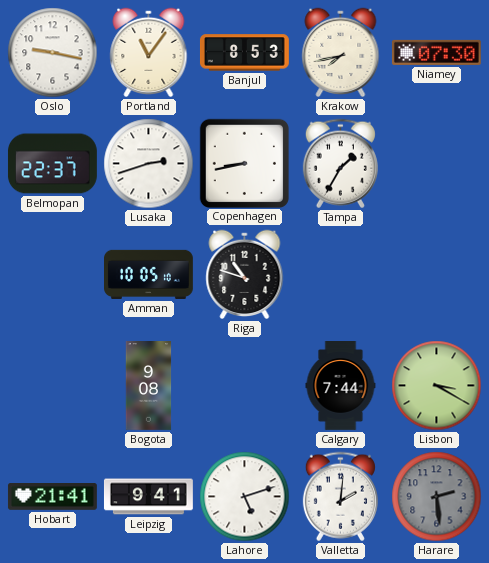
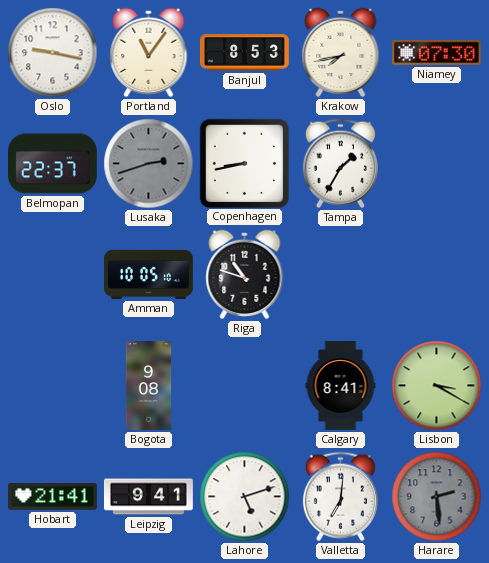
Lusaka dial: white -> grey
Calgary: 7:44 -> 8:41
Valletta: 2:01 -> 7:01
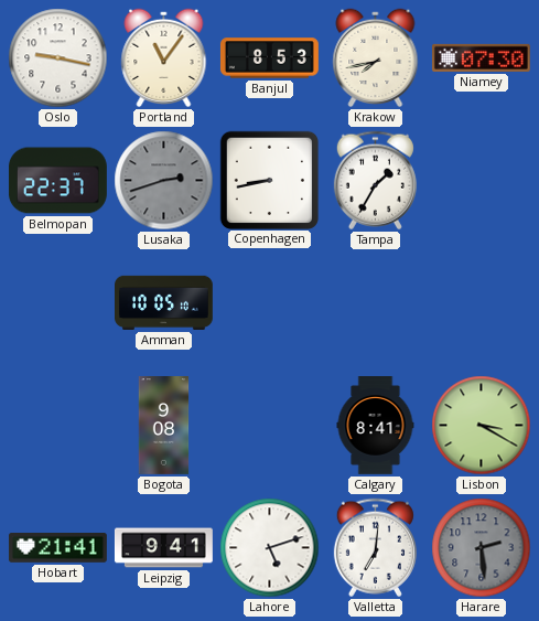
Riga: 10:48 -> none
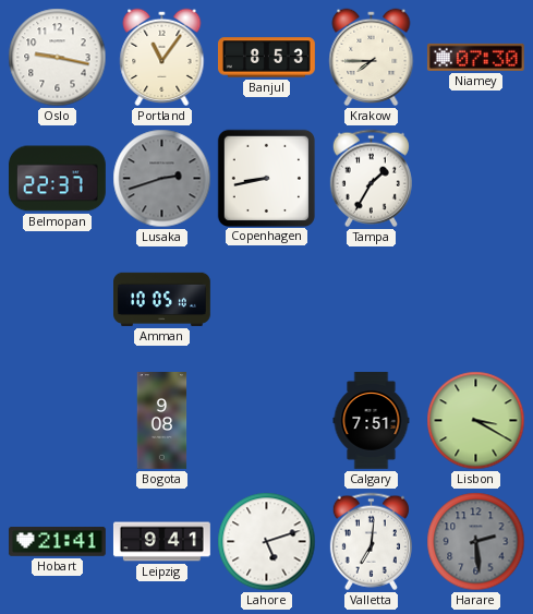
Krakow: 7:43 -> 7:45
Calgary: 8:41 -> 7:51
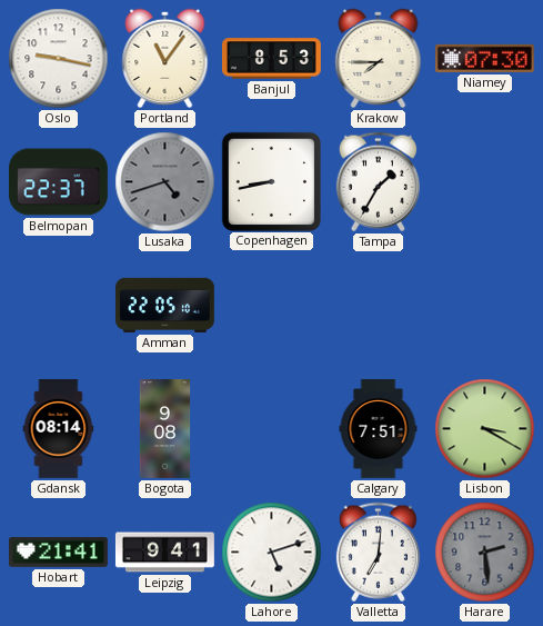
Lusaka: 2:42 -> 4:42
Amman: 10:05 -> 22:05
Gdansk: none -> 08:14
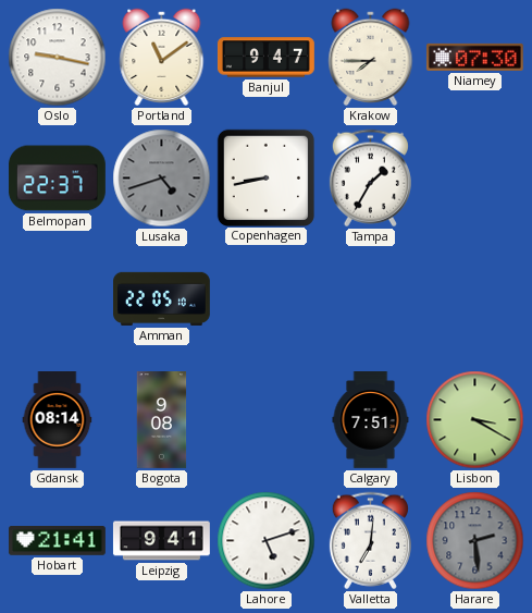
Portland: 11:06 -> 11:09
Banjul: 8:53 -> 9:47
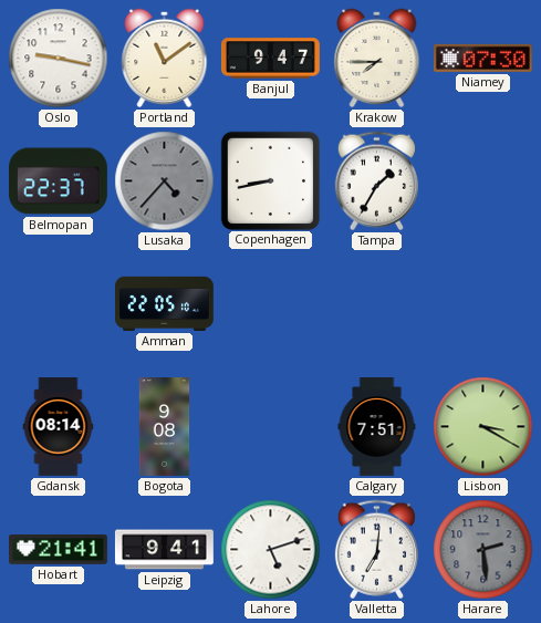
Lusaka: 4:42 -> 4:37
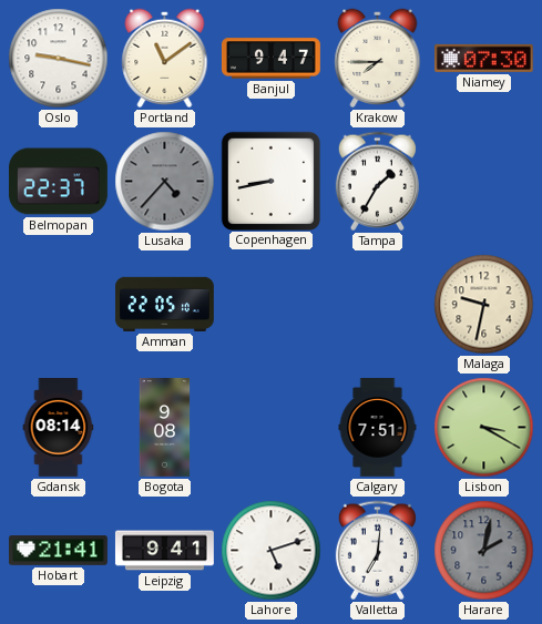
Malaga: none -> 9:32
Harare: 2:29 -> 2:02
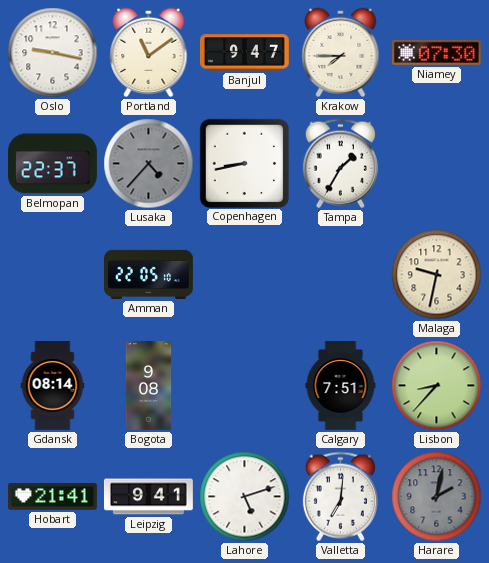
Lisbon: 3:20 -> 8:37
